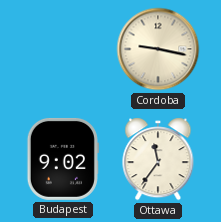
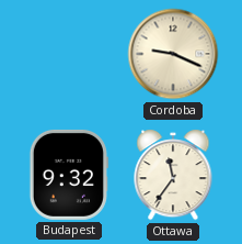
Cordoba: 9:17 -> 9:19
Budapest: 9:02 -> 9:32
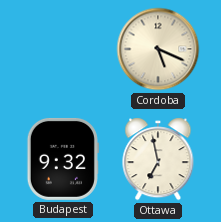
Cordoba: 9:19 -> 5:19
Ottawa: 11:36 -> 6:58
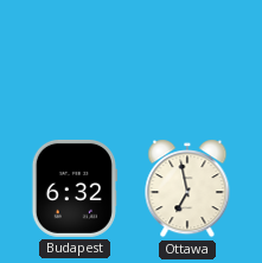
Cordoba: 5:19 -> none
Budapest: 9:32 -> 6:32
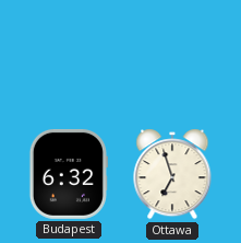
Ottawa: 6:58 -> 6:57
